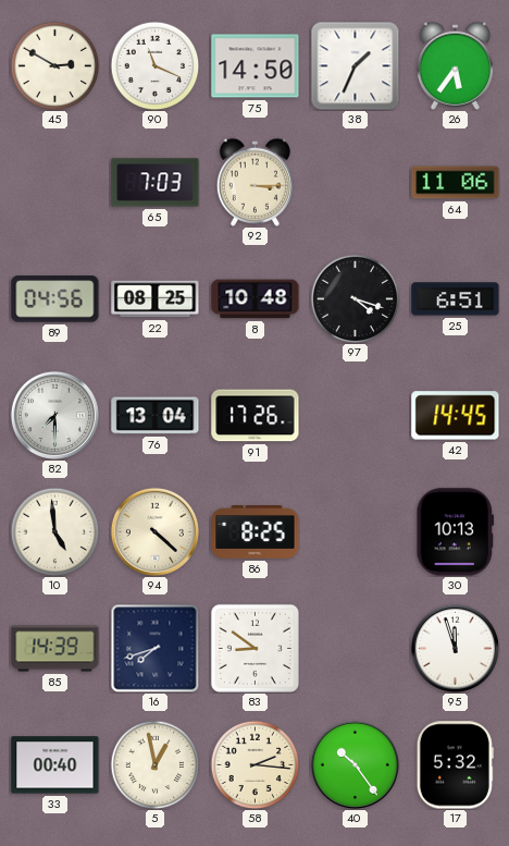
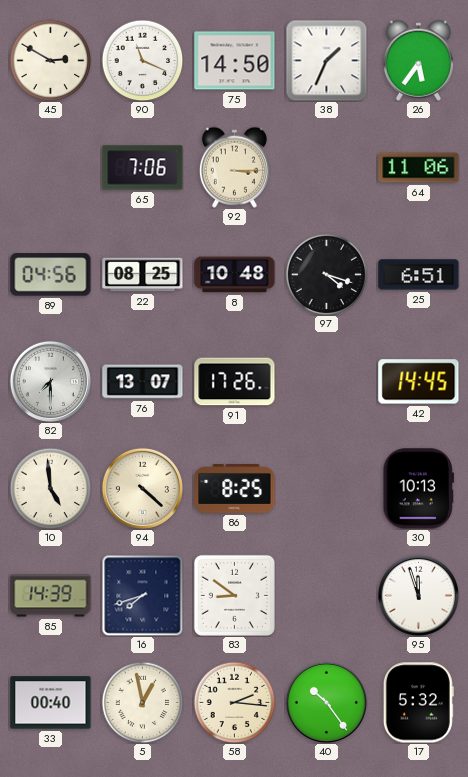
65: 7:03 -> 7:06
76: 13:04 -> 13:07
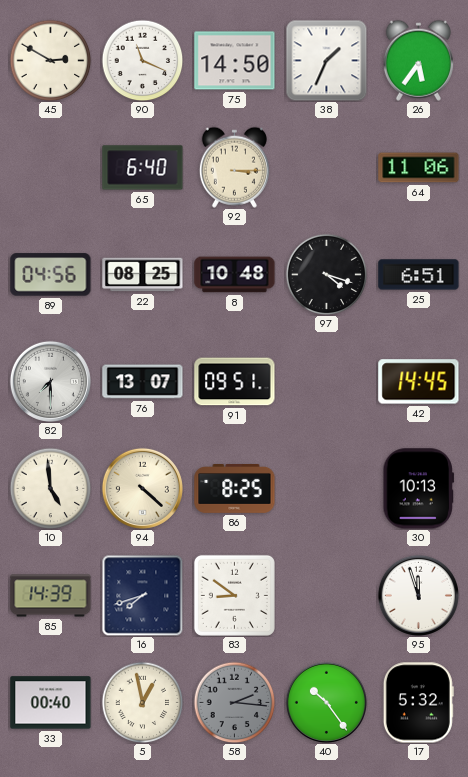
65: 7:06 -> 6:40
91: 17:26 -> 09:51
58 dial: cream -> grey
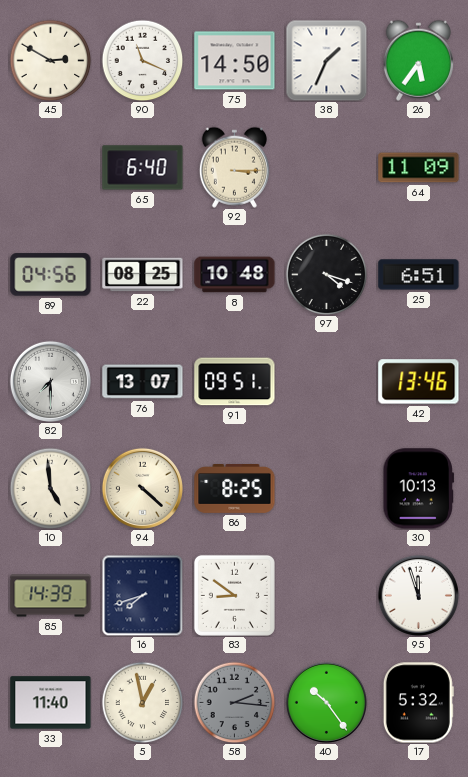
64: 11:06 -> 11:09
42: 14:45 -> 13:46
33: 00:40 -> 11:40
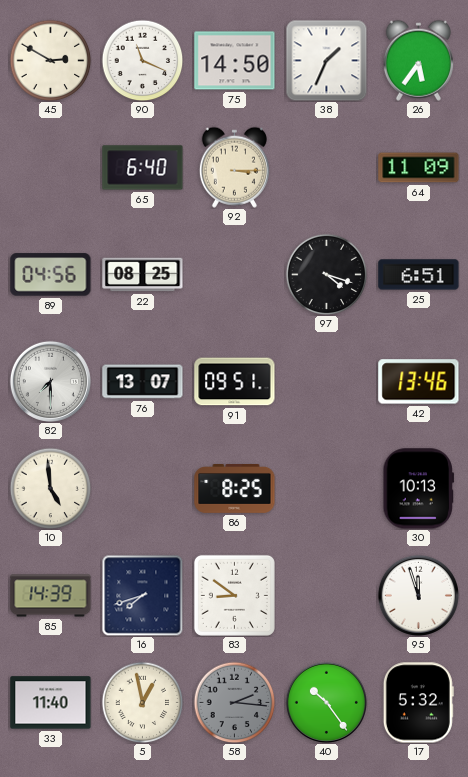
8: 10:48 -> none
94: 4:22 -> none
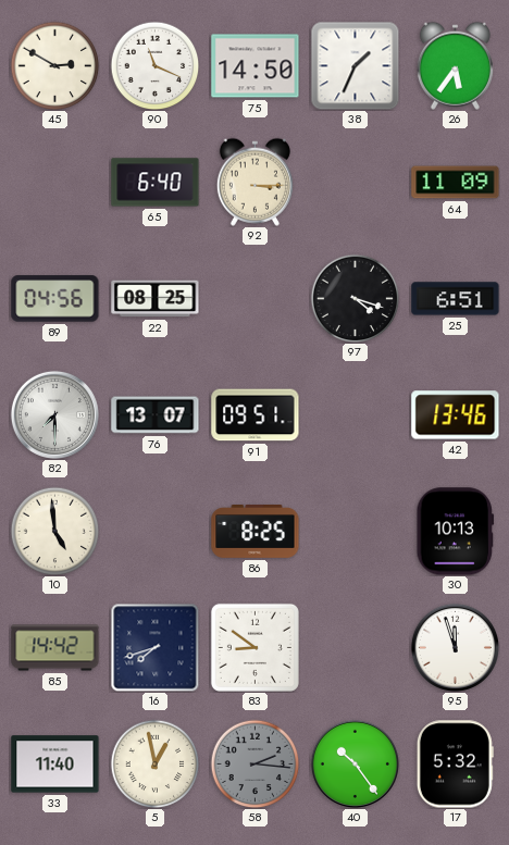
85: 14:39 -> 14:42
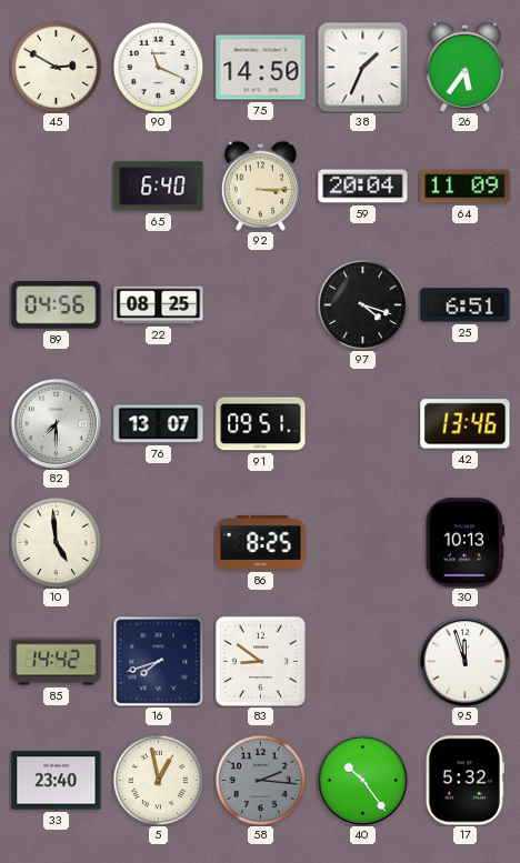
59: none -> 20:04
33: 11:40 -> 23:40
